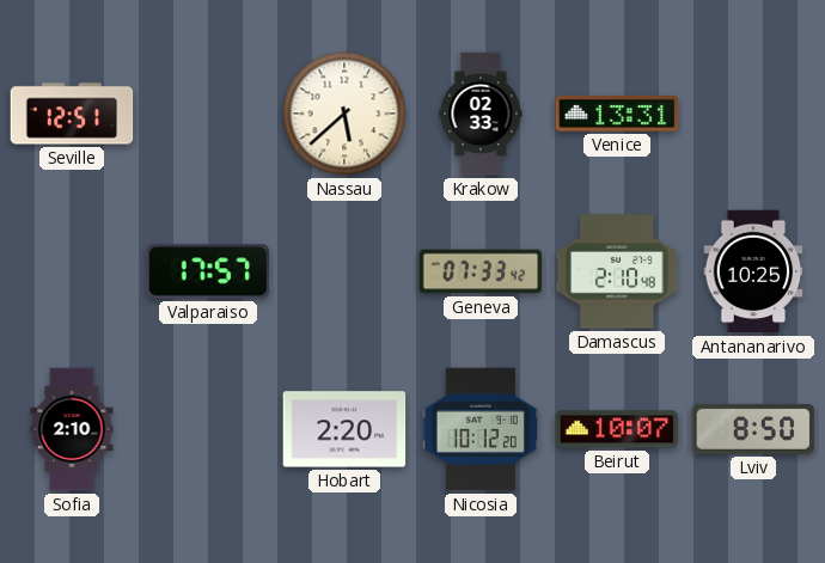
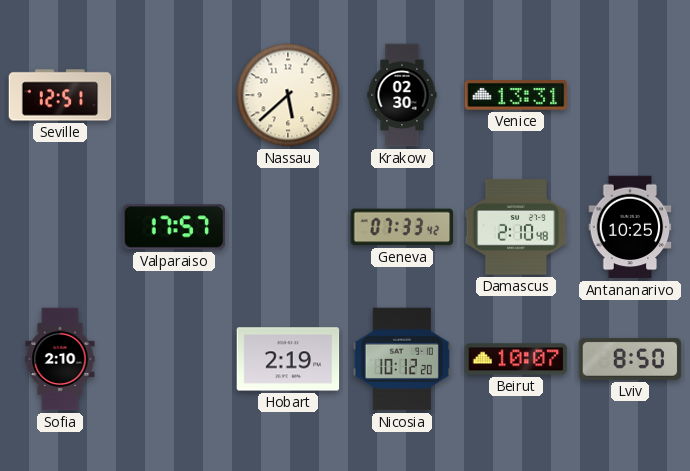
Krakow: 02:33 -> 02:30
Hobart: 2:20 -> 2:19
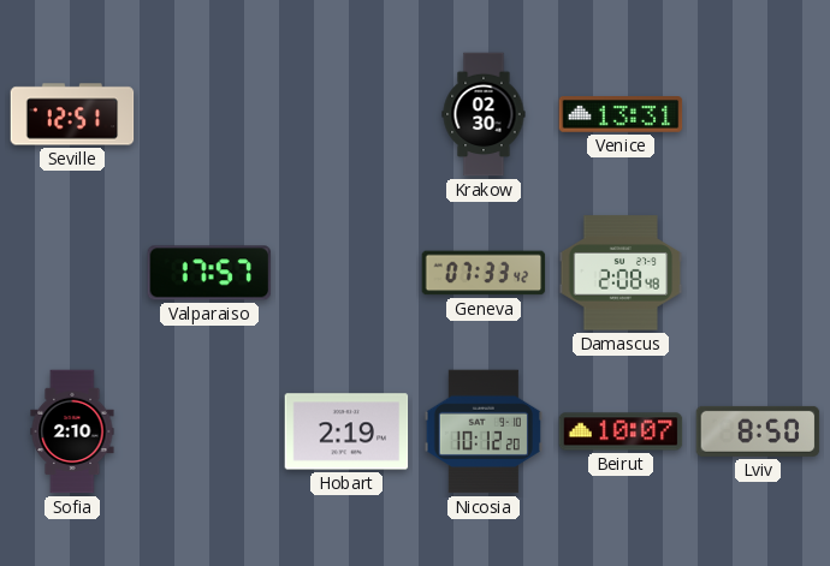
Nassau: 5:38 -> none
Damascus: 2:10 -> 2:08
Antananarivo: 10:25 -> none
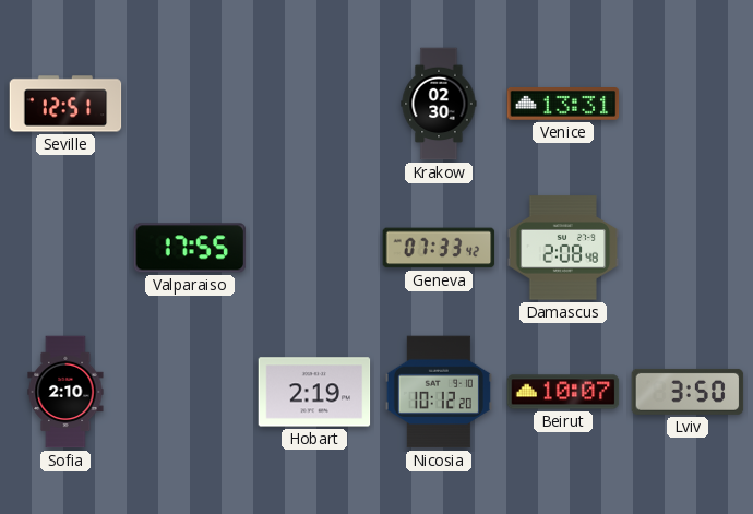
Valparaiso: 17:57 -> 17:55
Lviv: 8:50 -> 3:50
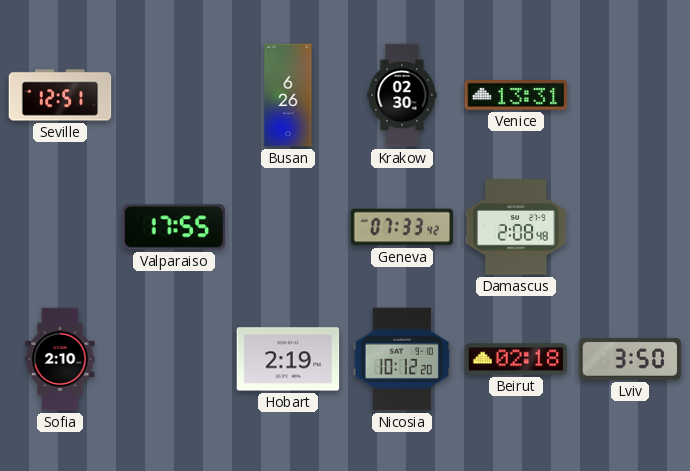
Busan: none -> 6:26
Beirut: 10:07 -> 02:18
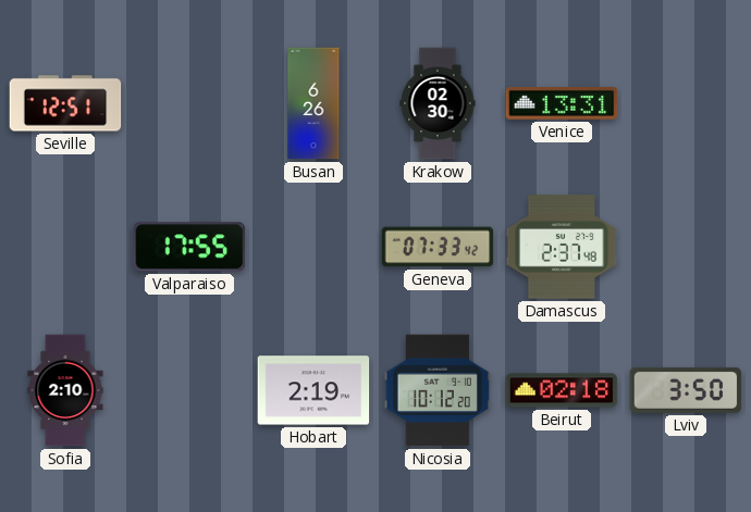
Damascus: 2:08 -> 2:37
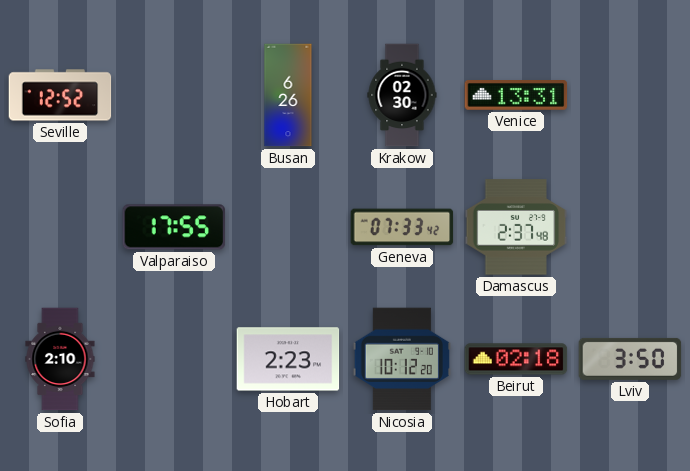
Seville: 12:51 -> 12:52
Hobart: 2:19 -> 2:23
